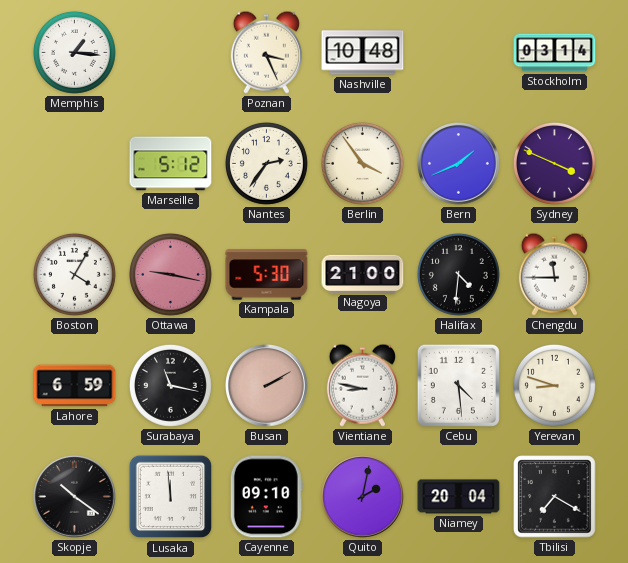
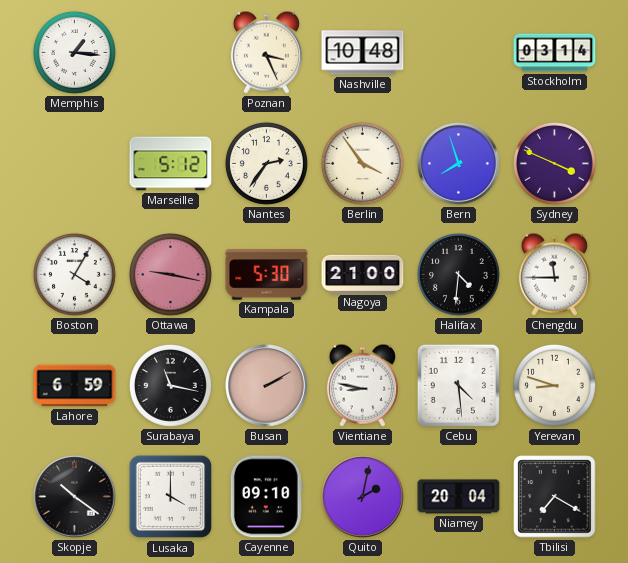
Bern: 1:41 -> 7:57
Lusaka: 11:59 -> 4:00
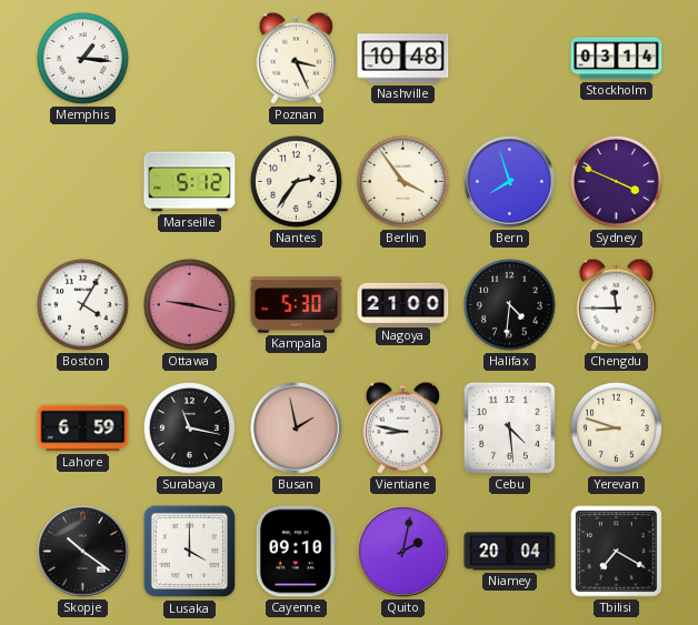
Busan: 2:10 -> 1:58
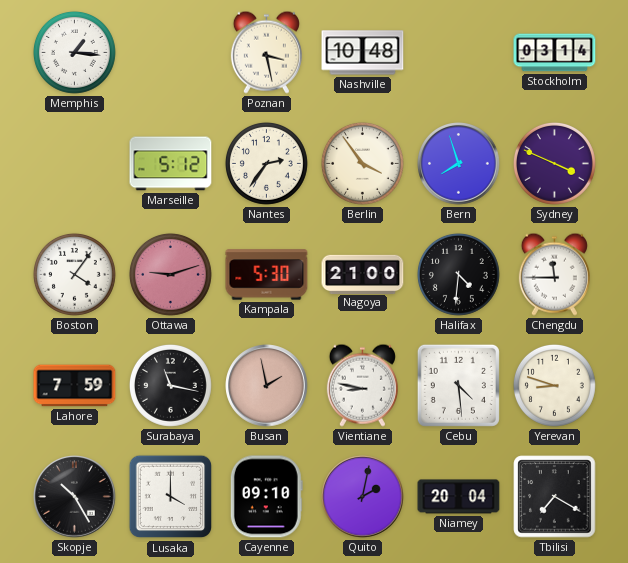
Poznan: 3:26 -> 3:28
Boston: 4:05 -> 4:06
Ottawa: 9:17 -> 9:12
Lahore: 6:59 -> 7:59
Skopje: 10:21 -> 10:25
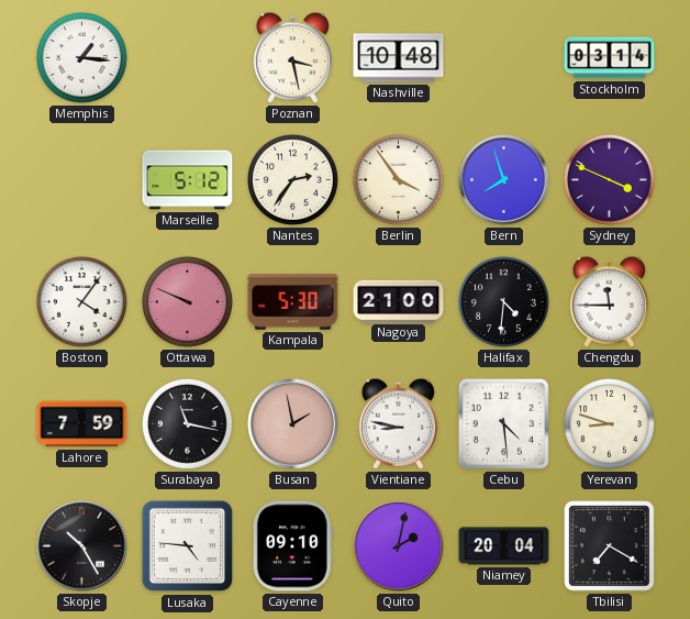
Ottawa: 9:12 -> 9:49
Lusaka: 4:00 -> 4:46
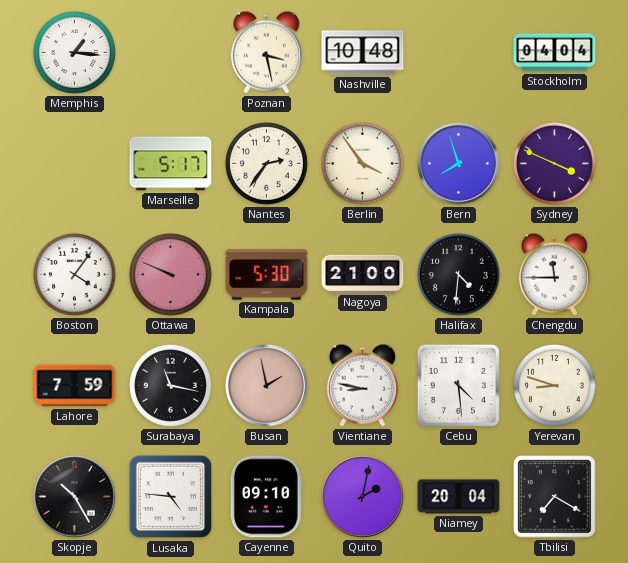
Stockholm: 03:14 -> 04:04
Marseille: 5:12 -> 5:17
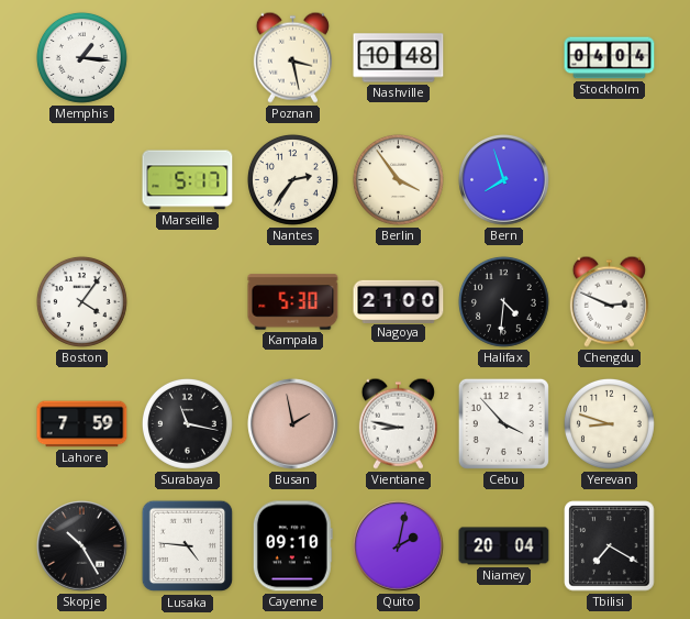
Sydney: 3:49 -> none
Ottawa: 9:49 -> none
Chengdu: 11:45 -> 2:49
Cebu: 4:29 -> 3:53
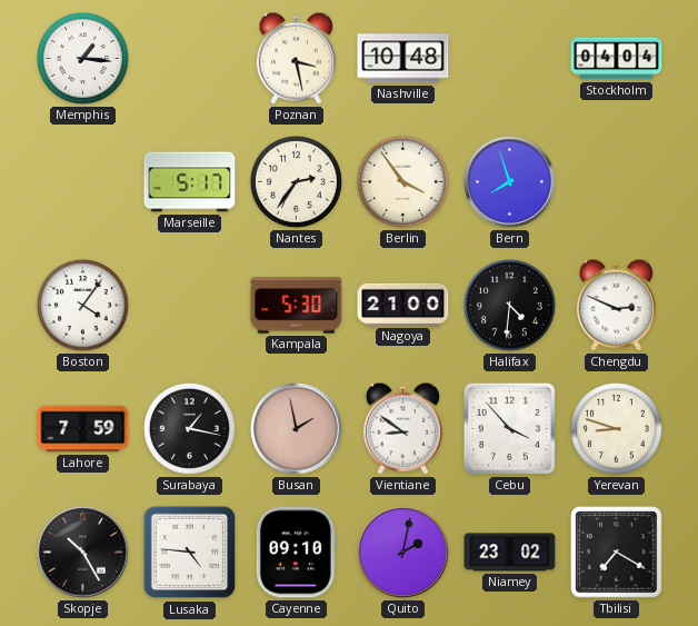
Surabaya: 11:17 -> 1:17
Vientiane: 8:47 -> 8:51
Niamey: 20:04 -> 23:02
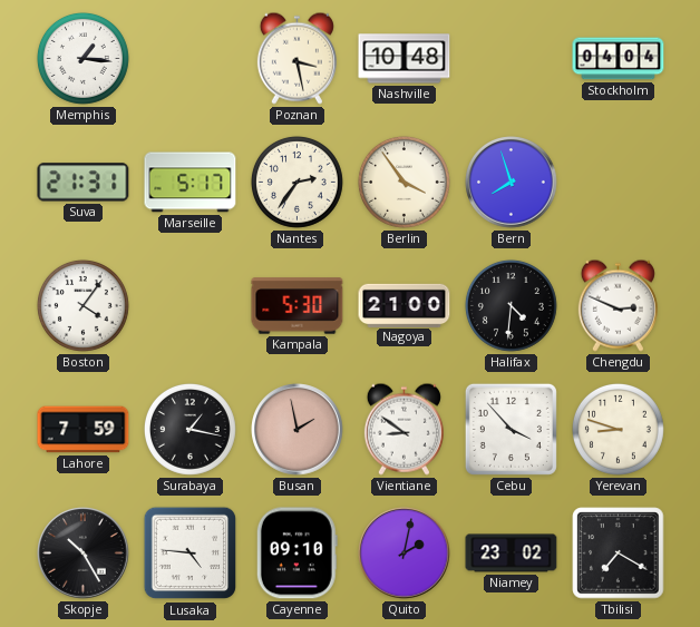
Suva: none -> 21:31
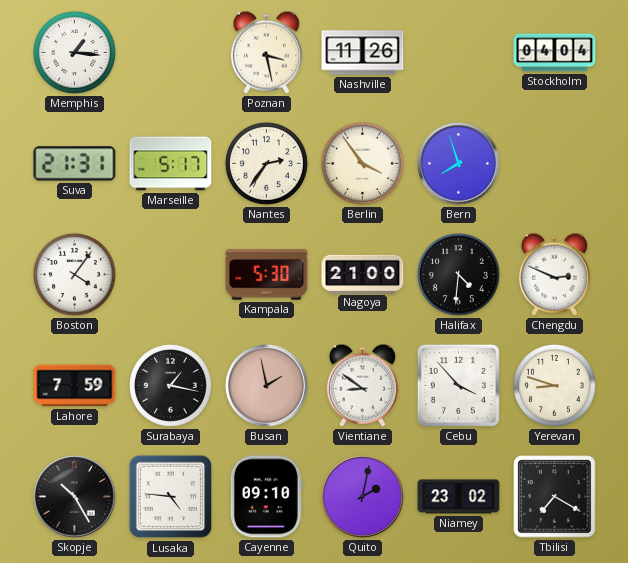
Nashville: 10:48 -> 11:26
